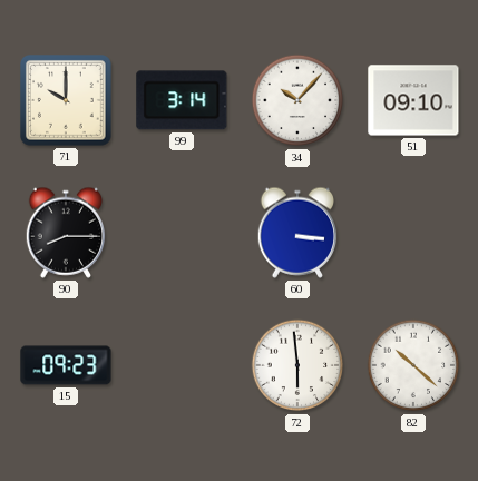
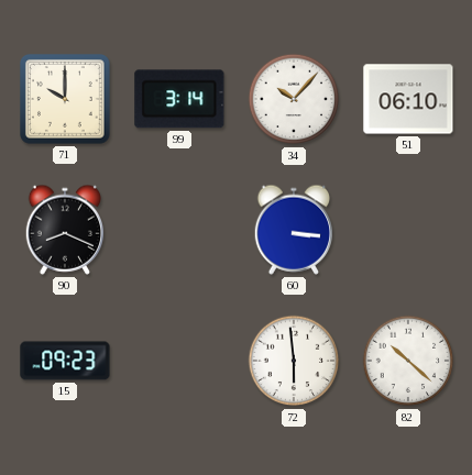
51: 09:10 -> 06:10
90: 8:15 -> 8:19
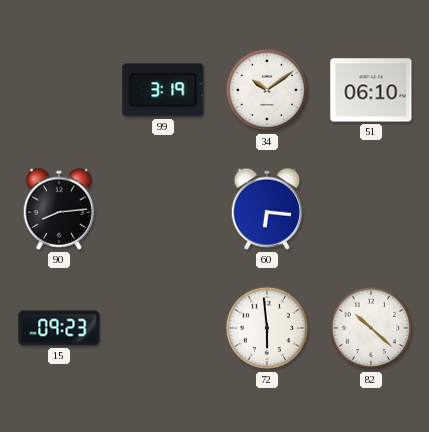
71: 10:00 -> none
99: 3:14 -> 3:19
34: 10:07 -> 10:09
90: 8:19 -> 8:14
60: 3:16 -> 6:16
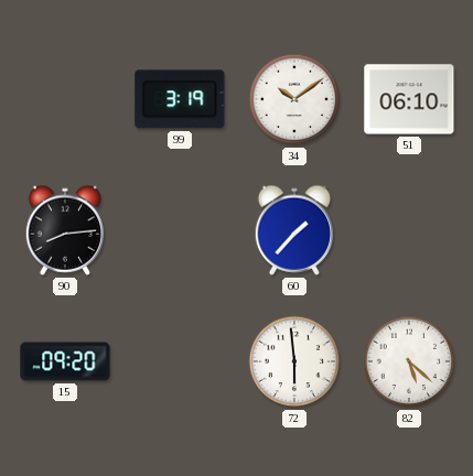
60: 6:16 -> 1:37
15: 09:23 -> 09:20
82: 10:22 -> 5:22
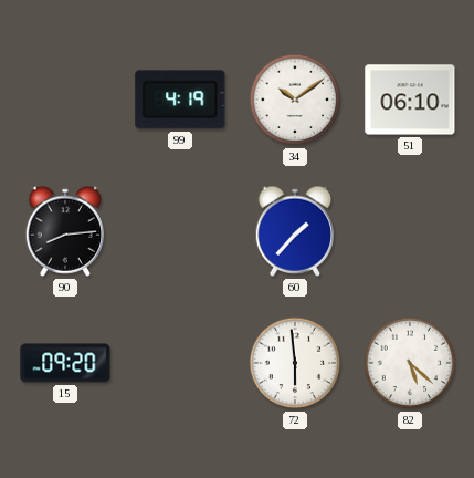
99: 3:19 -> 4:19
